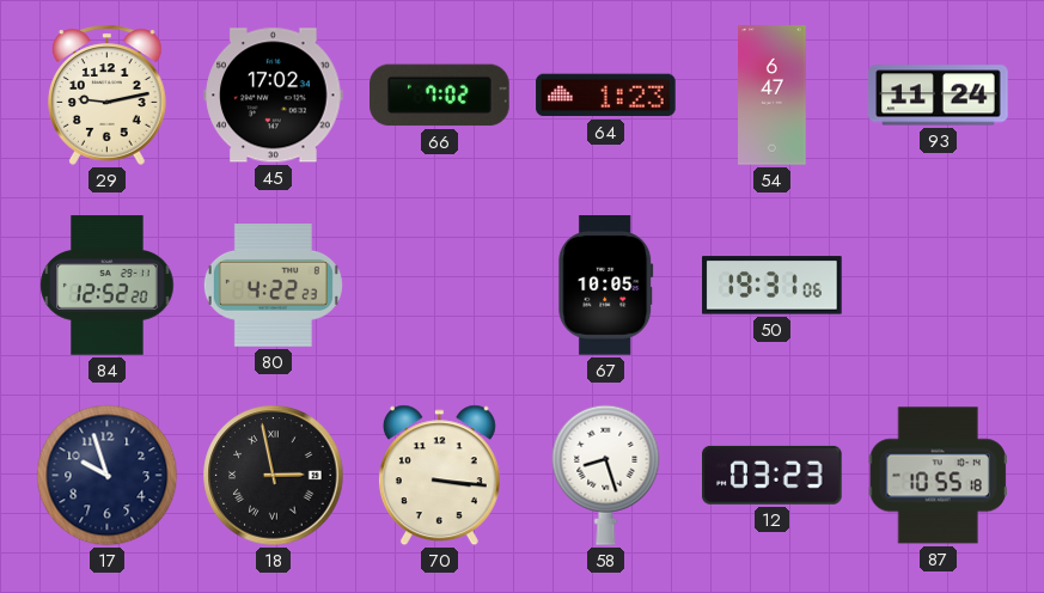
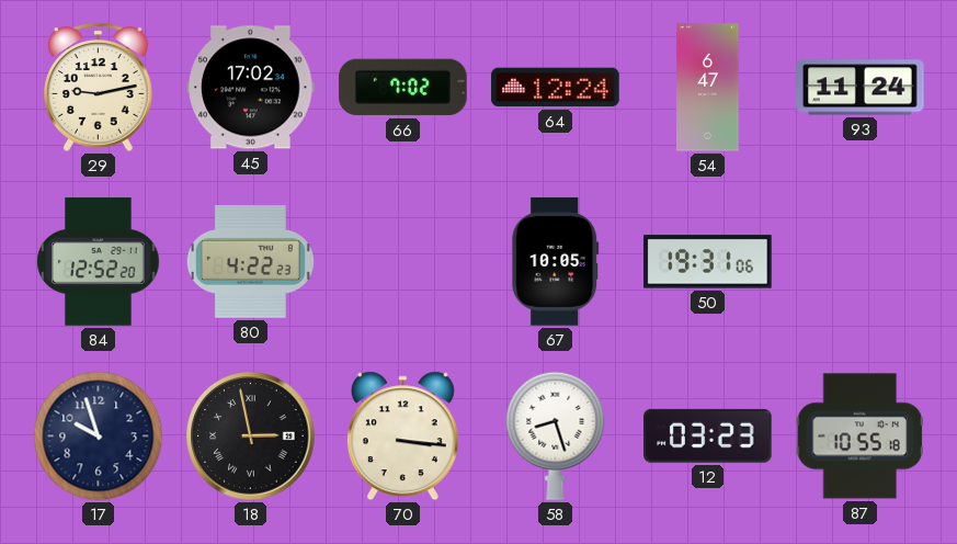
64: 1:23 -> 12:24
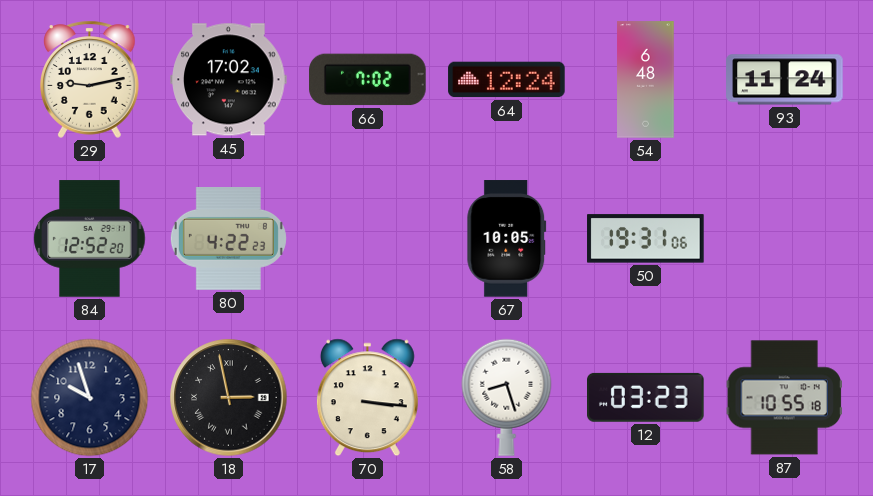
54: 6:47 -> 6:48
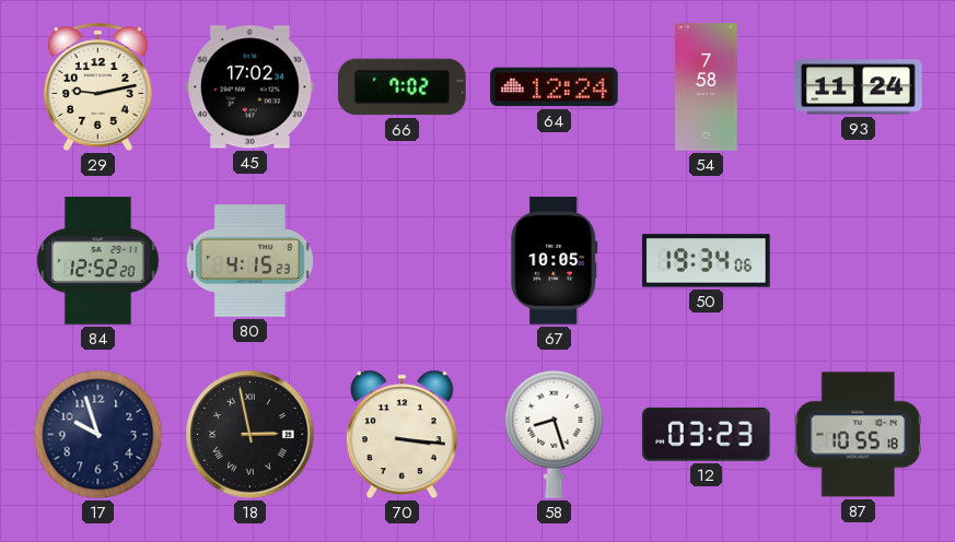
54: 6:48 -> 7:58
80: 4:22 -> 4:15
50: 19:31 -> 19:34
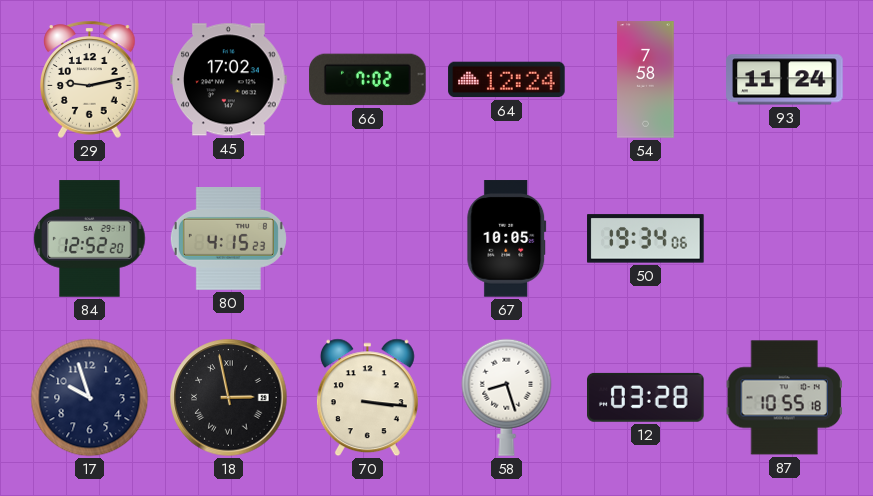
12: 03:23 -> 03:28
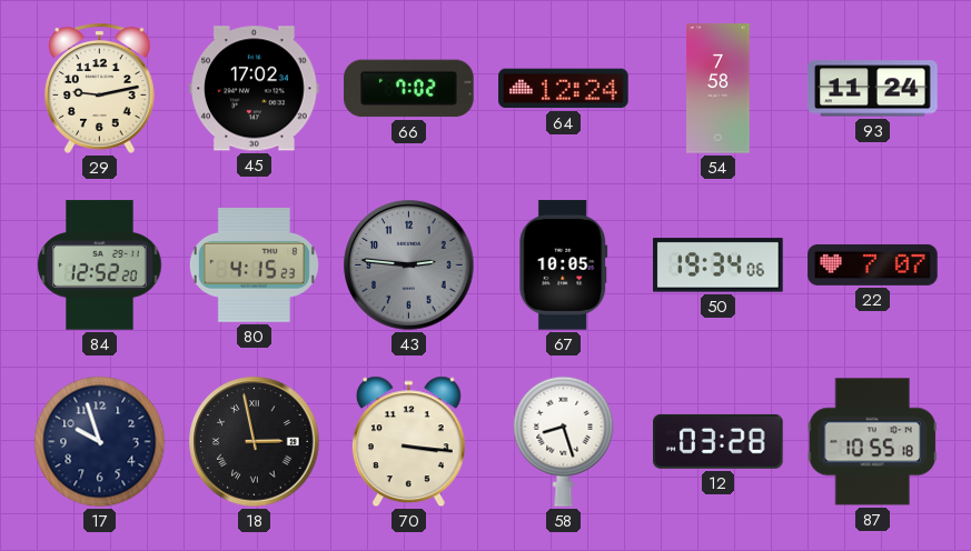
43: none -> 2:46
22: none -> 7:07
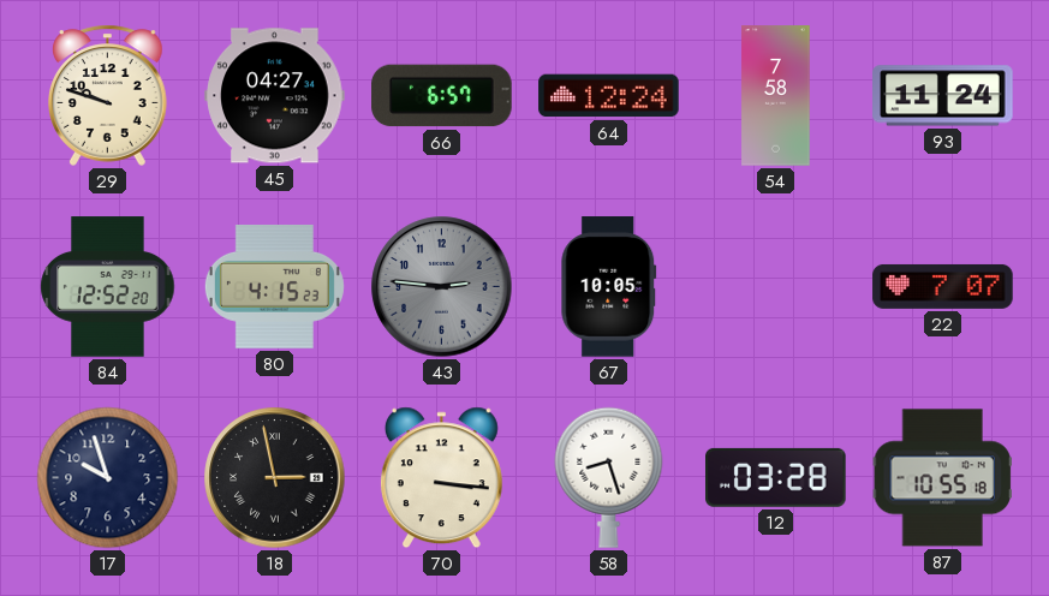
29: 9:13 -> 9:48
45: 17:02 -> 04:27
66: 7:02 -> 6:57
50: 19:34 -> none
